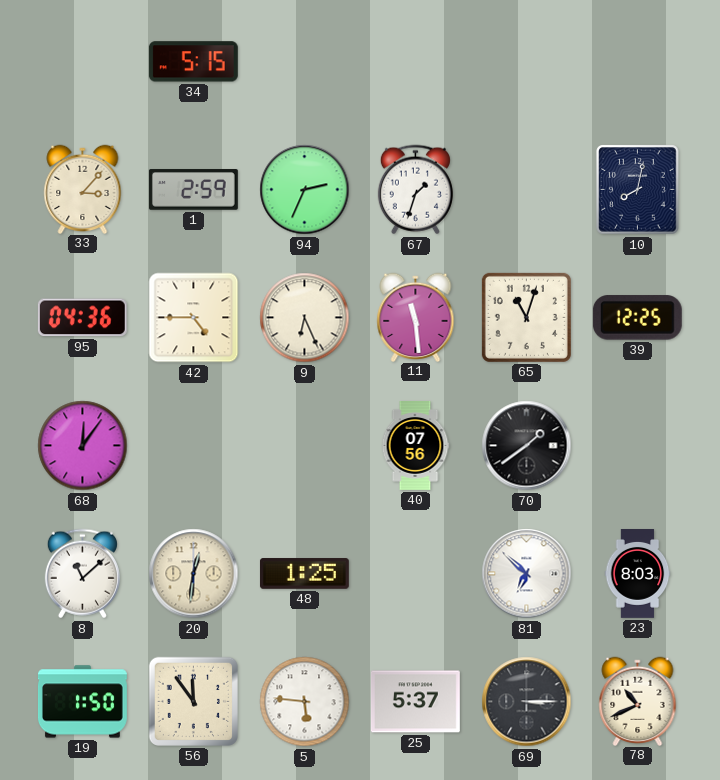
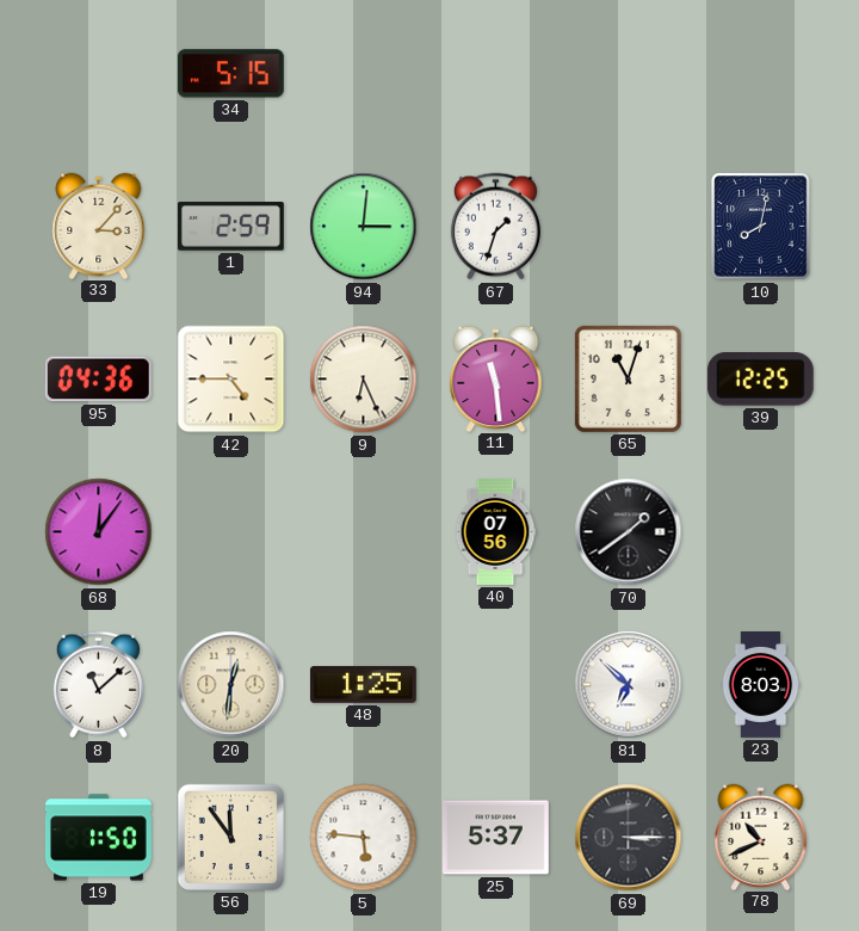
94: 2:34 -> 3:01
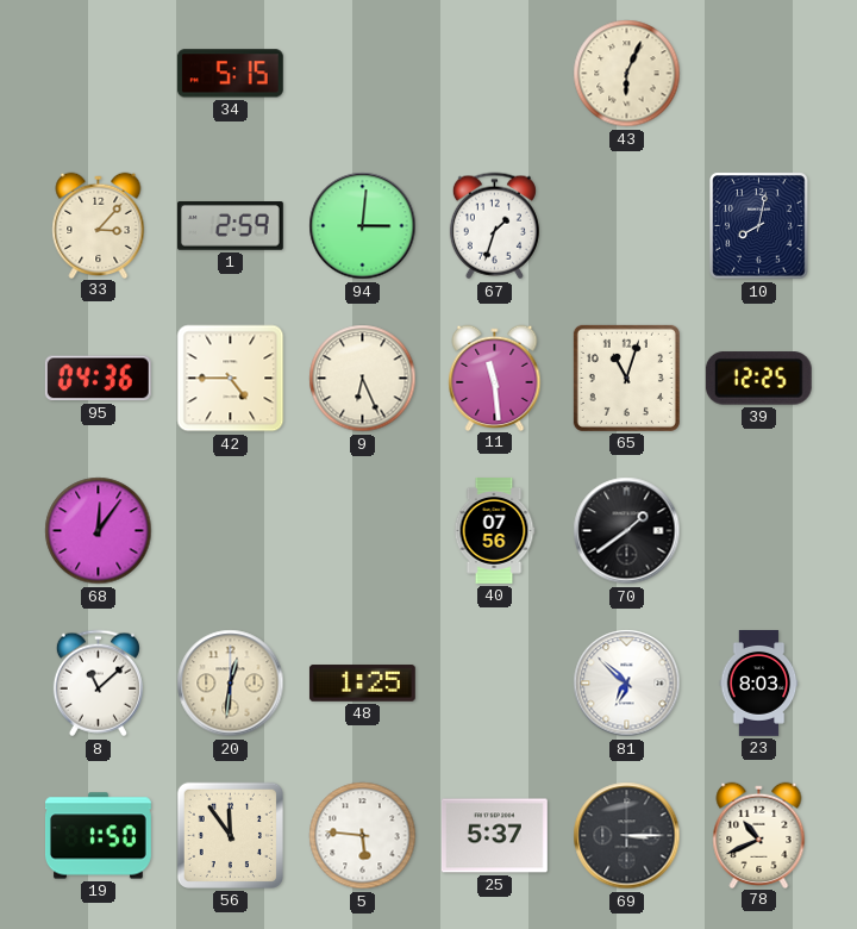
43: none -> 6:04
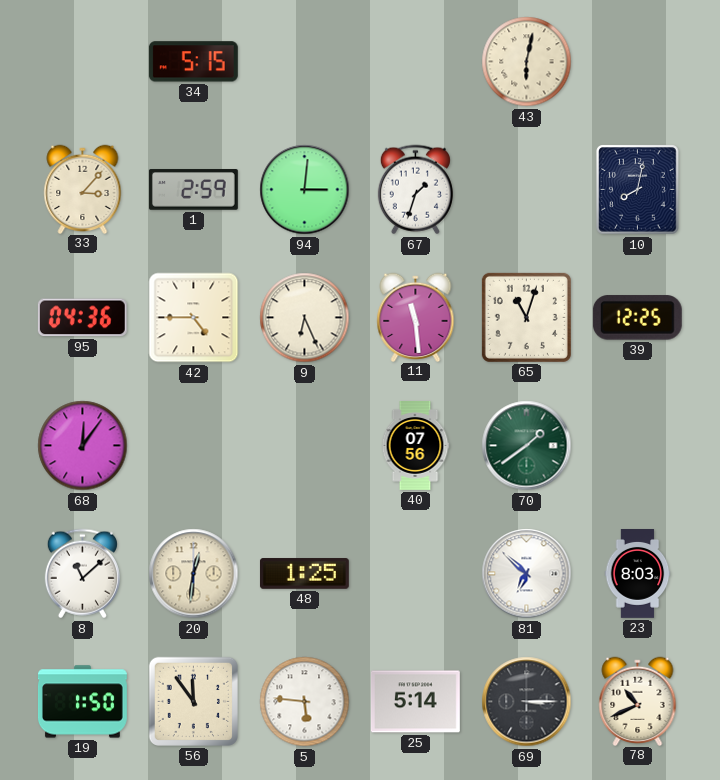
43: 6:04 -> 6:02
70 dial: black -> green
25: 5:37 -> 5:14
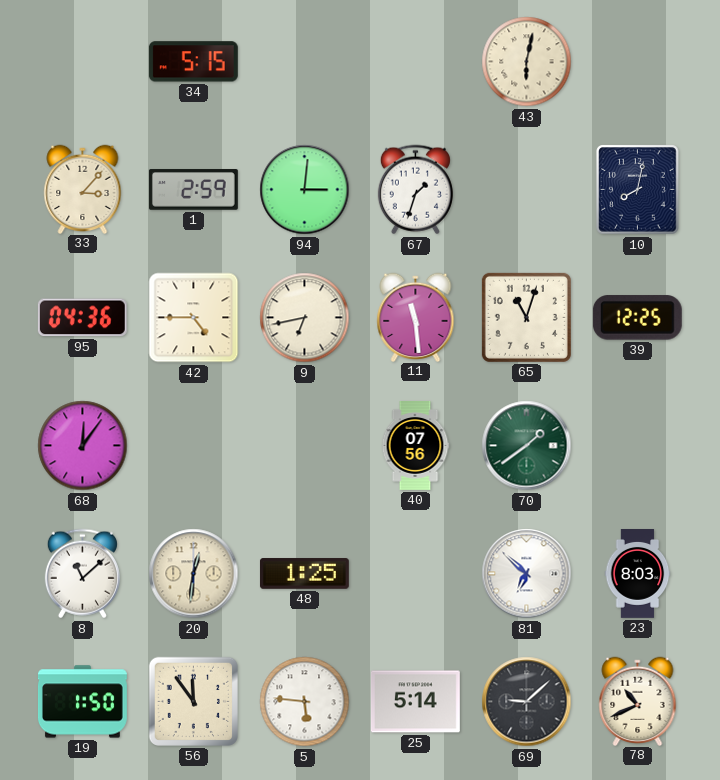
9: 6:26 -> 6:43
69: 3:15 -> 9:08
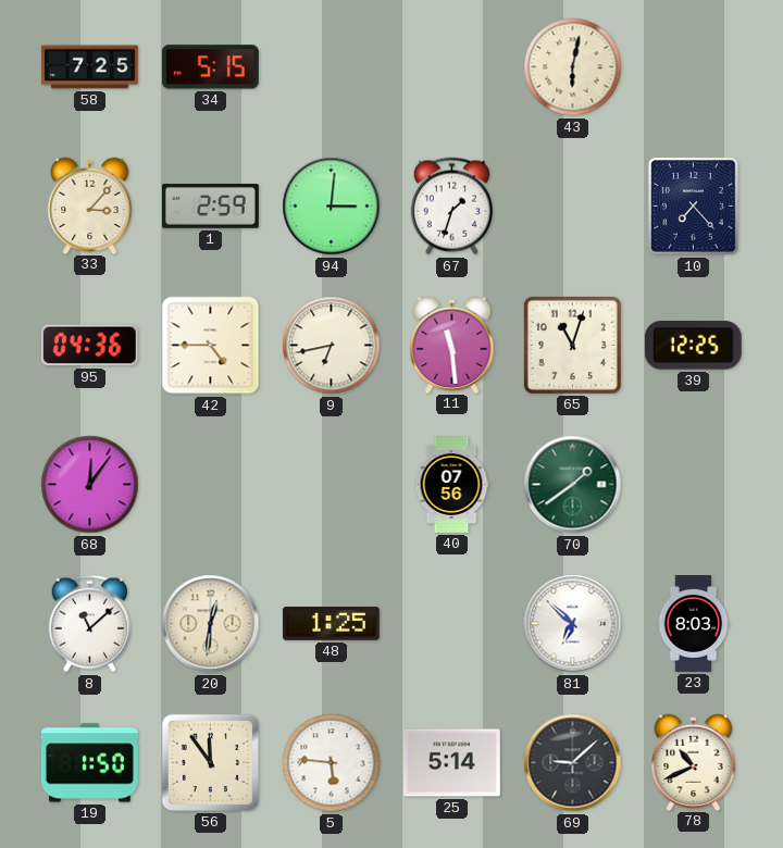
58: none -> 7:25
10: 8:02 -> 7:23
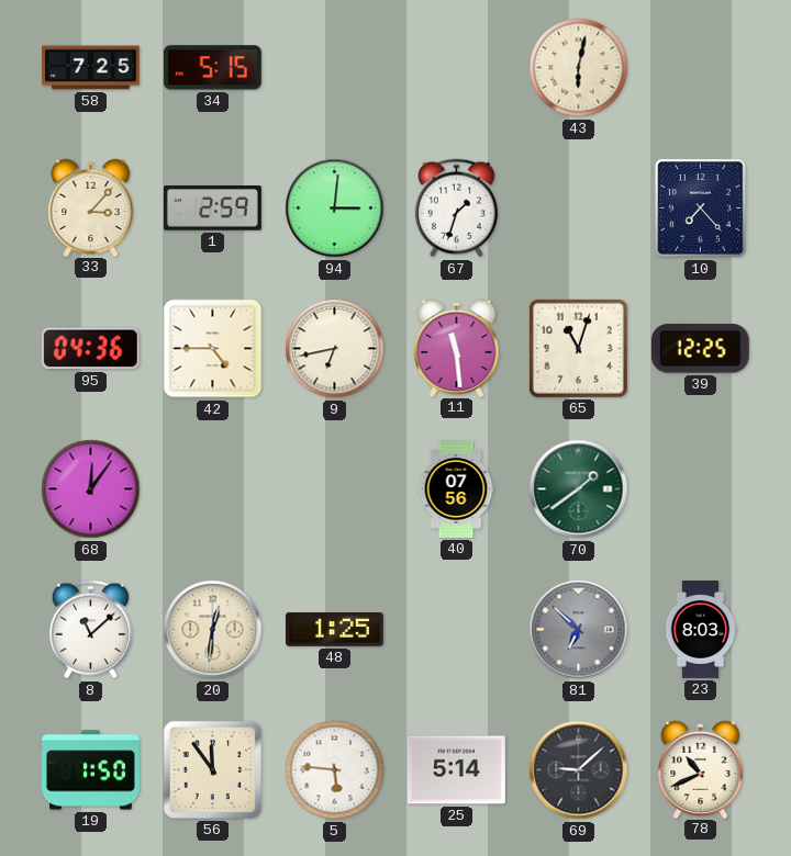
81 dial: white -> grey
